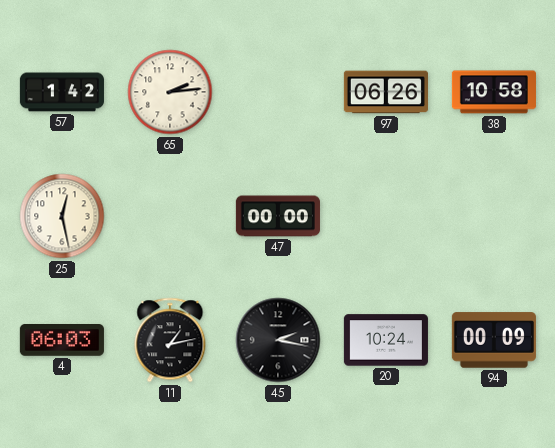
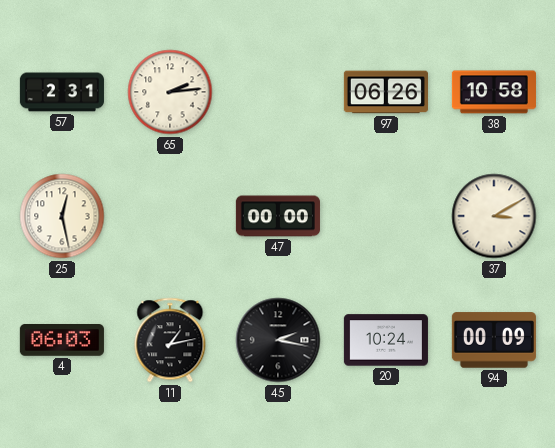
57: 1:42 -> 2:31
37: none -> 3:10
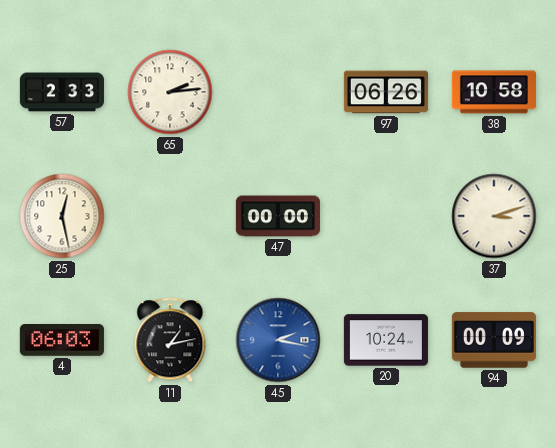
57: 2:31 -> 2:33
37: 3:10 -> 3:12
45 dial: black -> blue
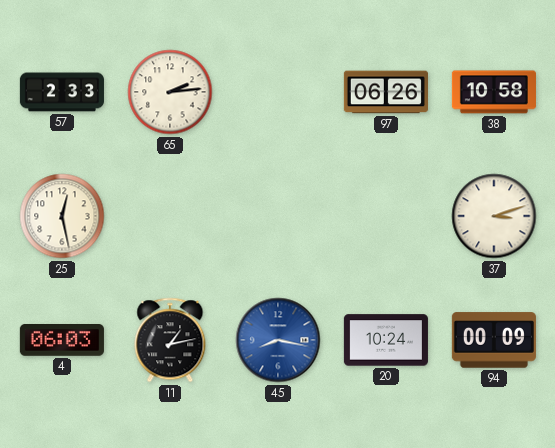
47: 00:00 -> none
45: 2:17 -> 8:17
